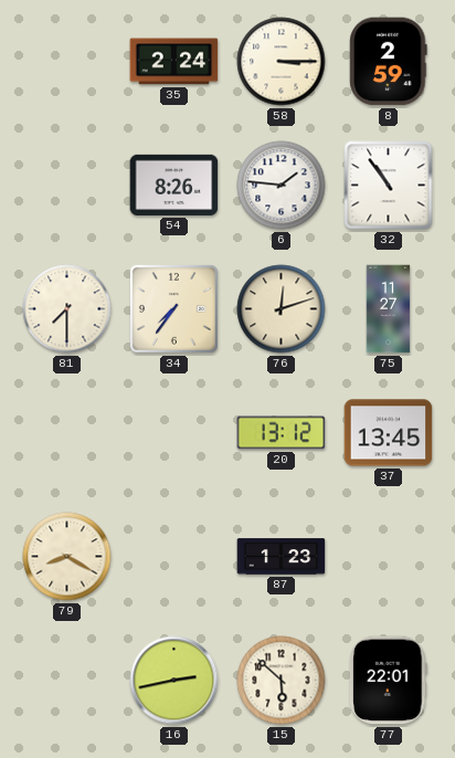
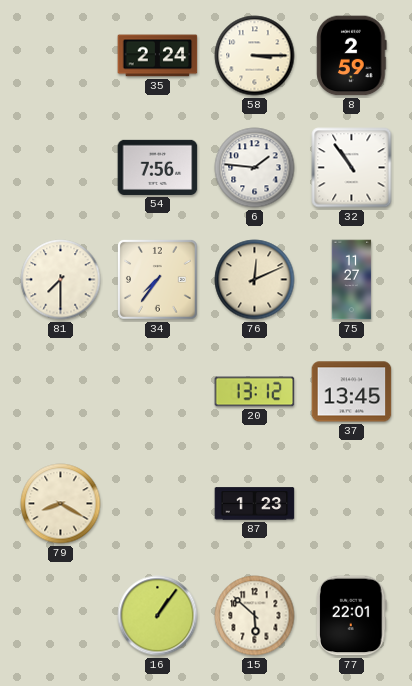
54: 8:26 -> 7:56
76: 12:12 -> 12:11
16: 2:43 -> 1:06
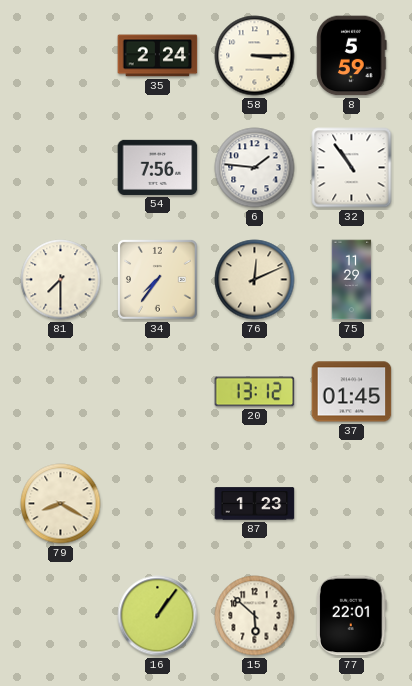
8: 2:59 -> 5:59
75: 11:27 -> 11:29
37: 13:45 -> 01:45
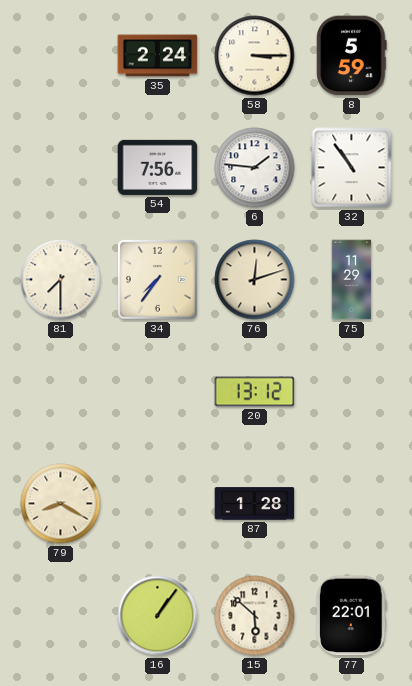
76: 12:11 -> 12:12
37: 01:45 -> none
87: 1:23 -> 1:28
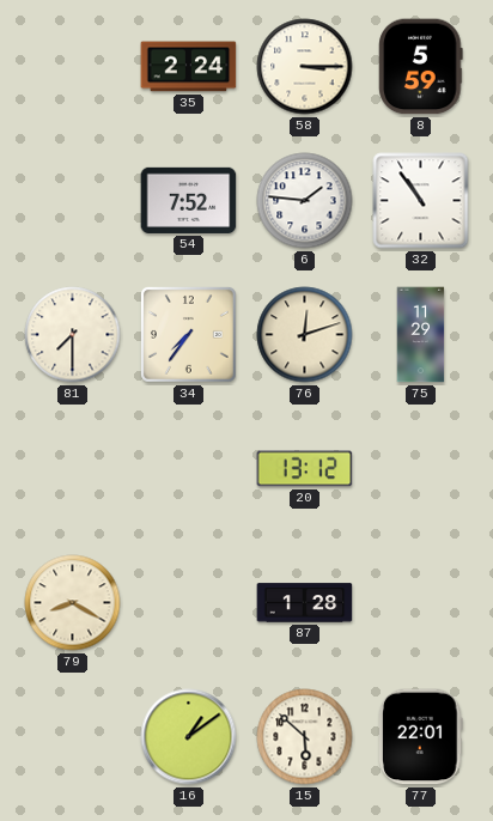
54: 7:56 -> 7:52
16: 1:06 -> 1:09
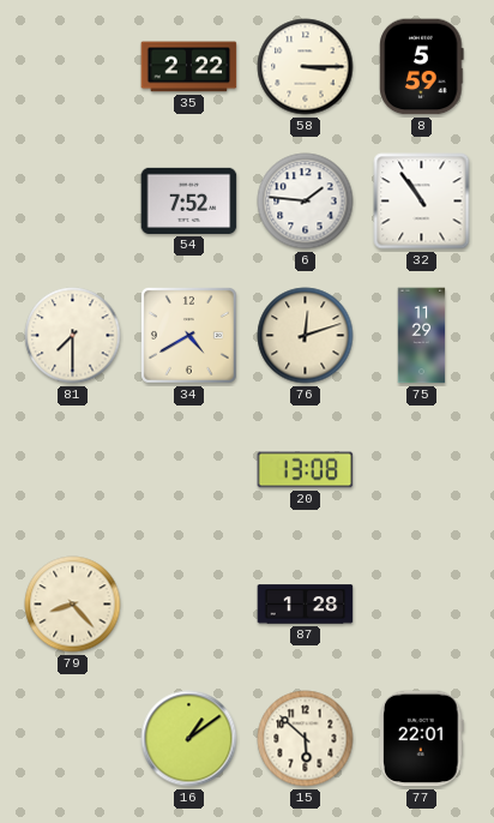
35: 2:24 -> 2:22
34: 7:36 -> 4:40
20: 13:12 -> 13:08
79: 8:20 -> 8:23
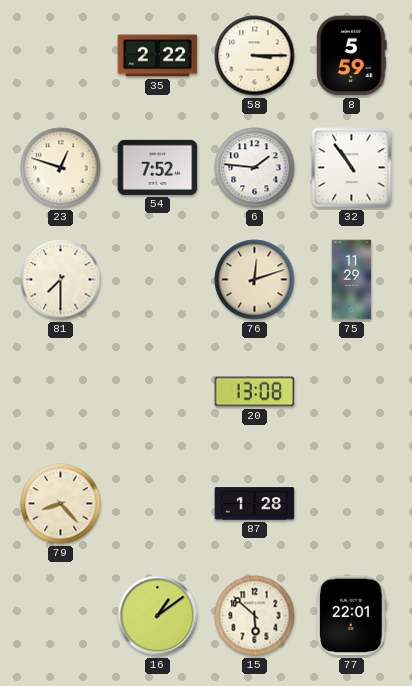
23: none -> 12:48
34: 4:40 -> none
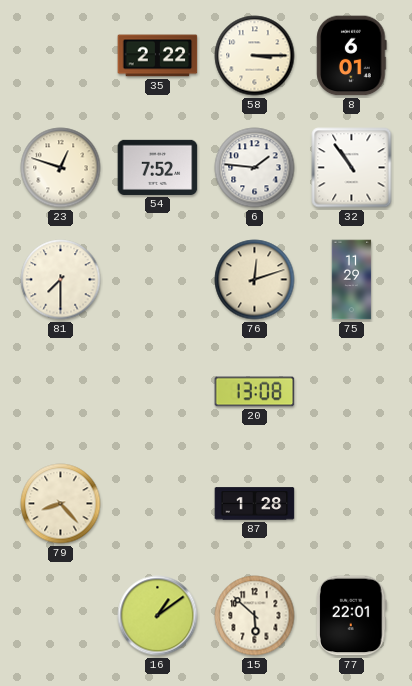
8: 5:59 -> 6:01
